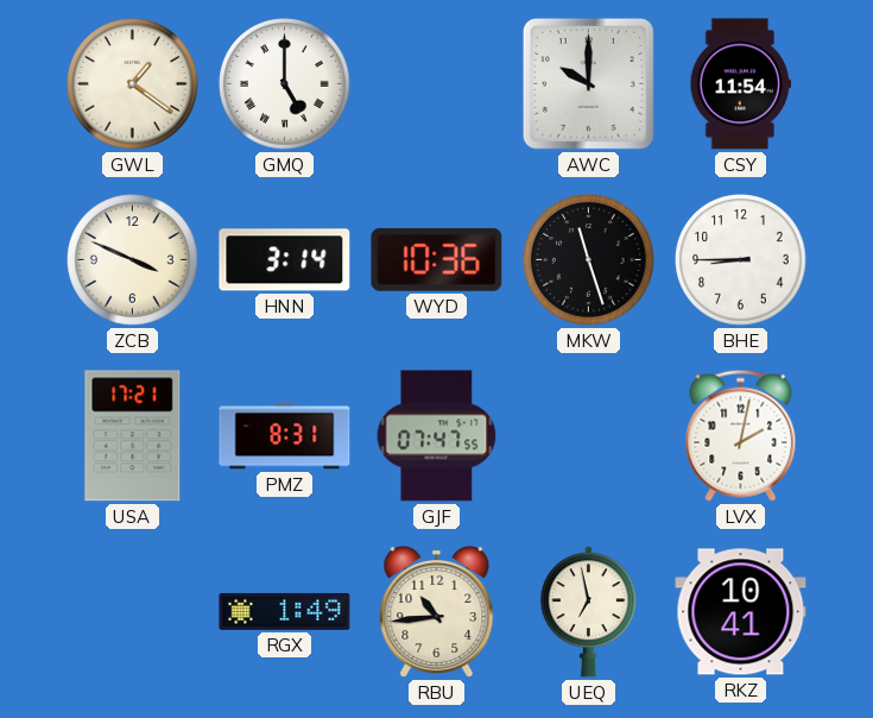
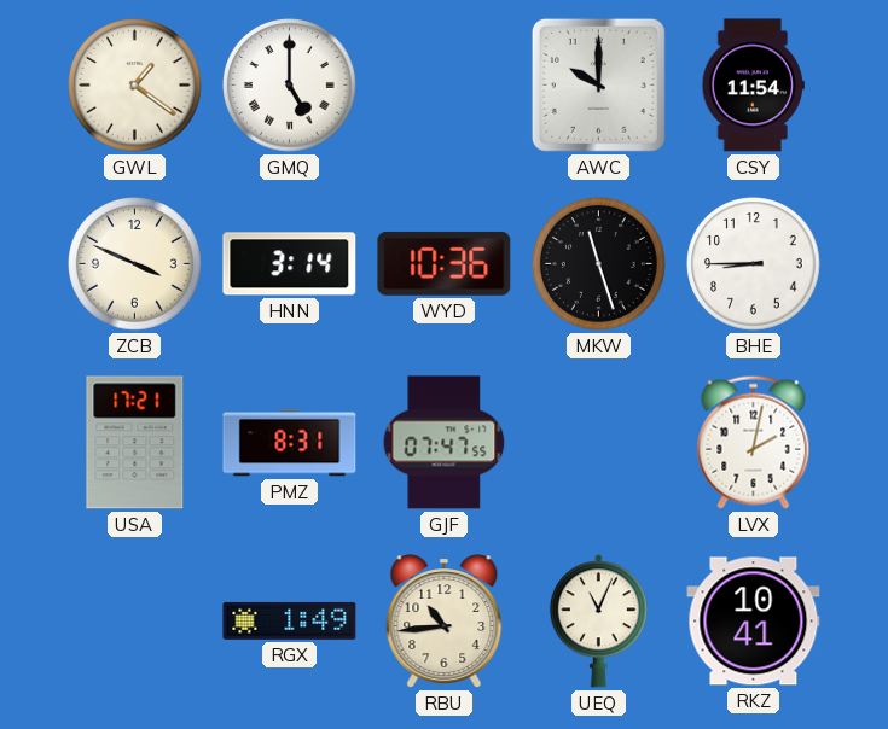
UEQ: 6:58 -> 11:04
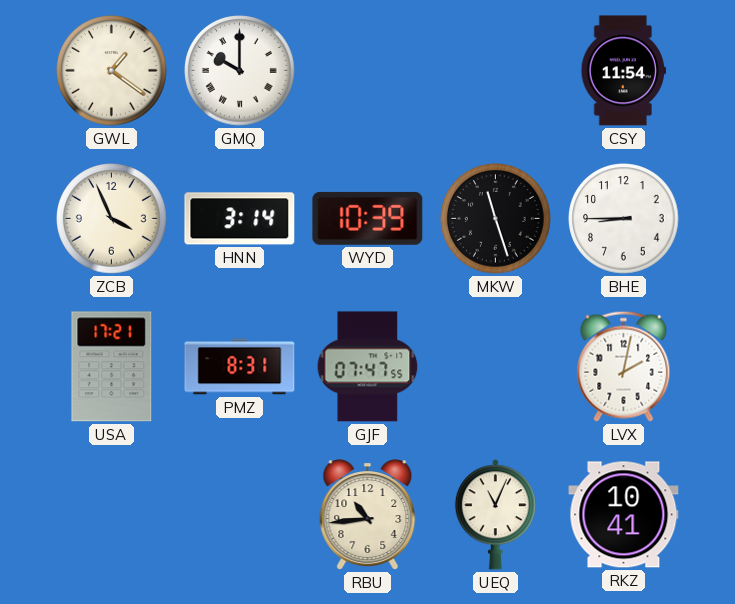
GMQ: 5:00 -> 10:00
AWC: 10:00 -> none
ZCB: 3:49 -> 3:56
WYD: 10:36 -> 10:39
RGX: 1:49 -> none
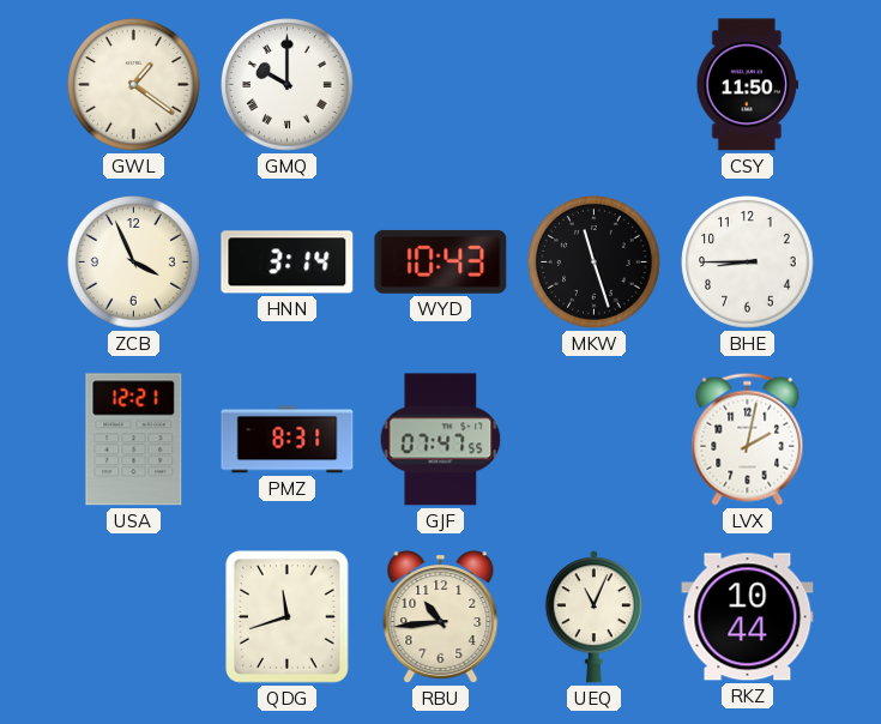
CSY: 11:54 -> 11:50
WYD: 10:39 -> 10:43
USA: 17:21 -> 12:21
QDG: none -> 11:42
RKZ: 10:41 -> 10:44
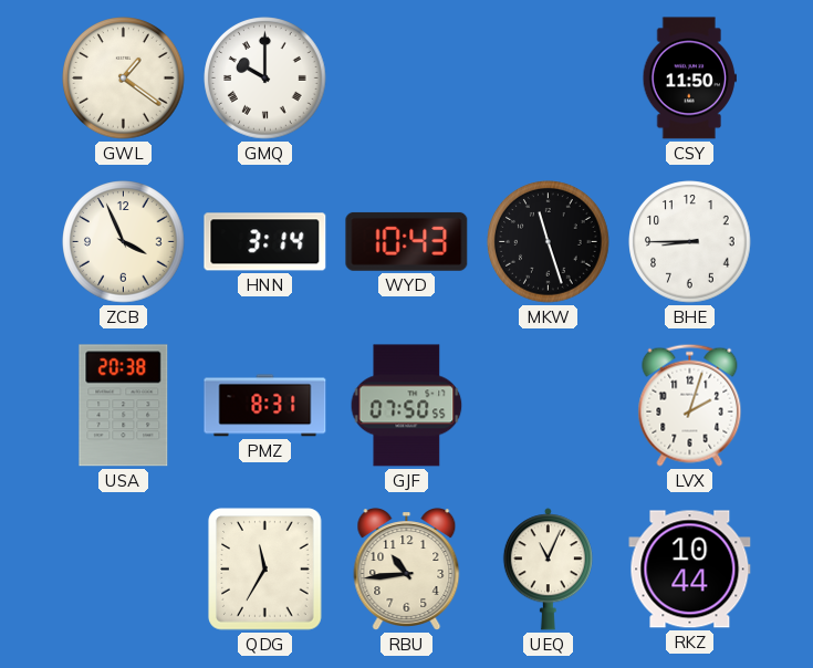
USA: 12:21 -> 20:38
GJF: 07:47 -> 07:50
LVX: 2:02 -> 2:03
QDG: 11:42 -> 11:35
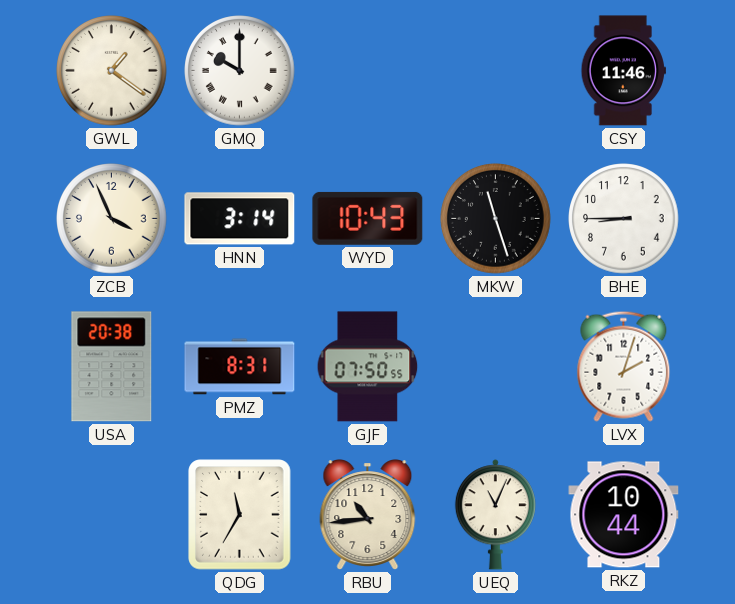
CSY: 11:50 -> 11:46
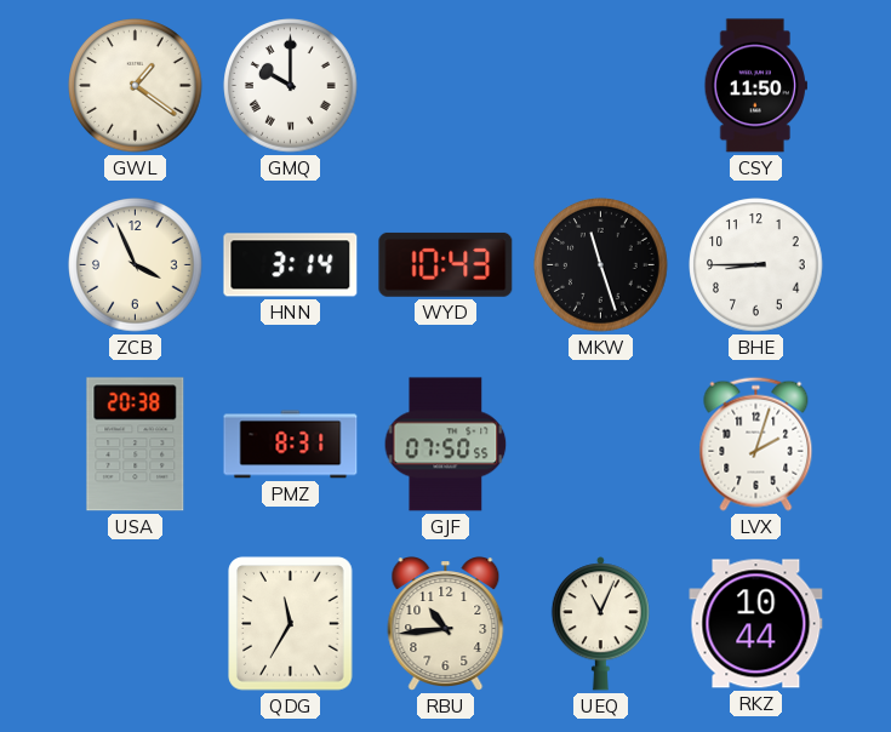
CSY: 11:46 -> 11:50
